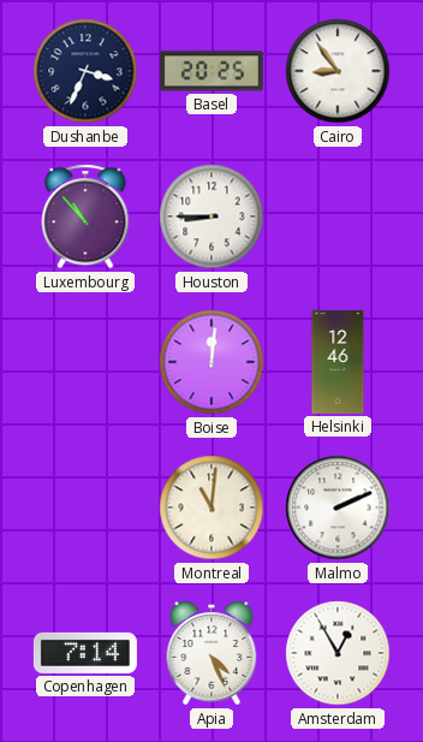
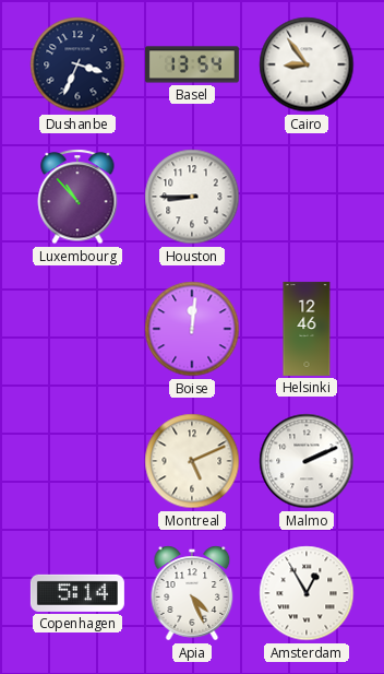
Basel: 20:25 -> 13:54
Montreal: 11:01 -> 5:11
Copenhagen: 7:14 -> 5:14
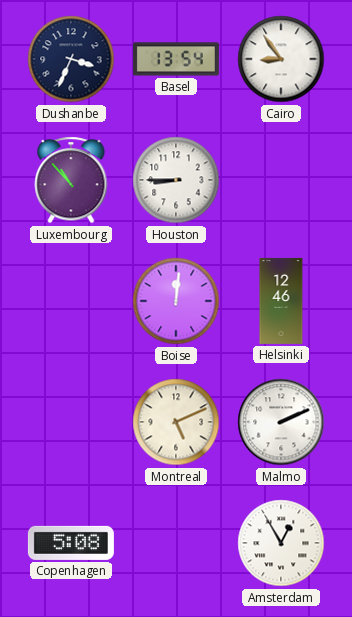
Copenhagen: 5:14 -> 5:08
Apia: 4:26 -> none
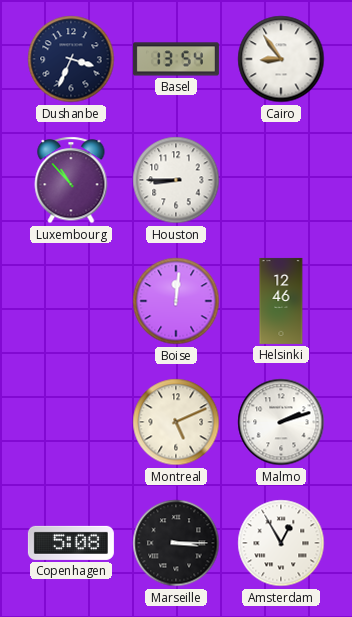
Malmo: 2:11 -> 2:12
Marseille: none -> 3:15
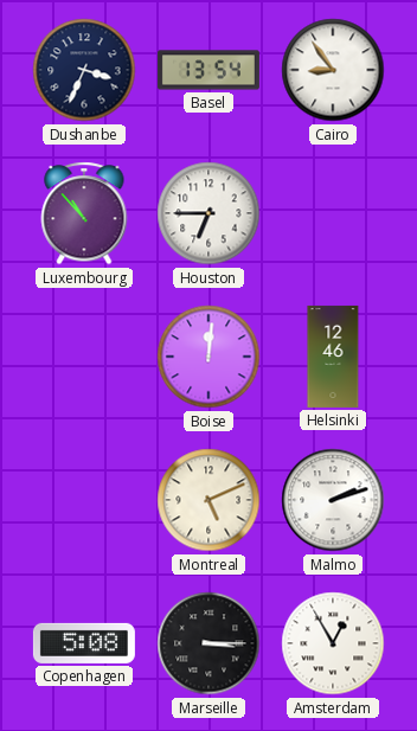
Houston: 8:45 -> 6:45
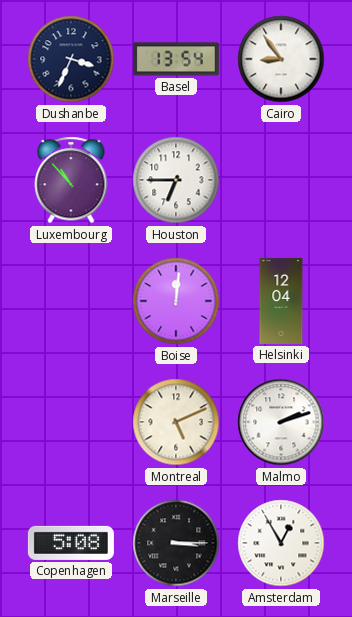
Helsinki: 12:46 -> 12:04
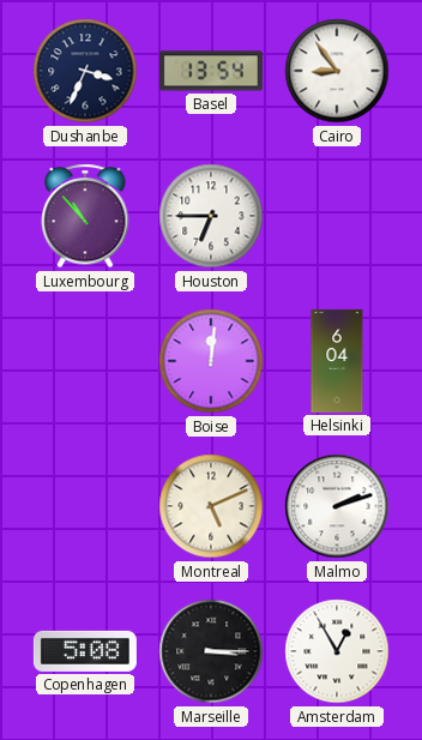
Helsinki: 12:04 -> 6:04
